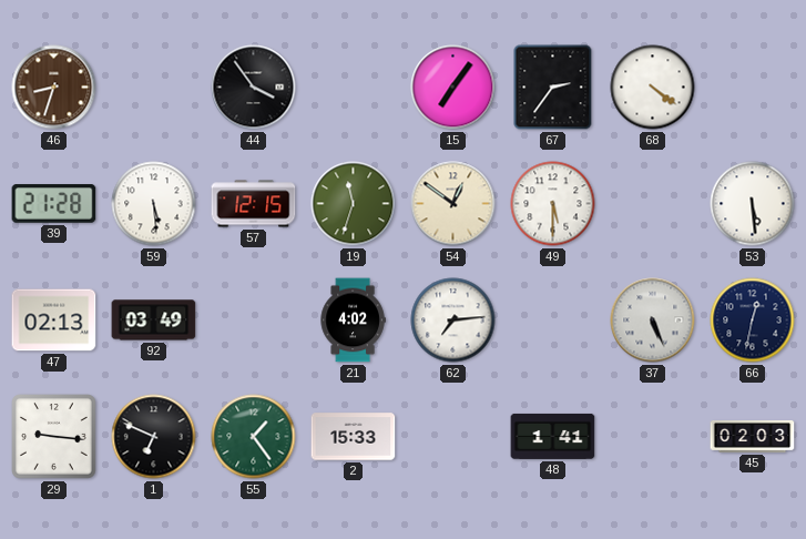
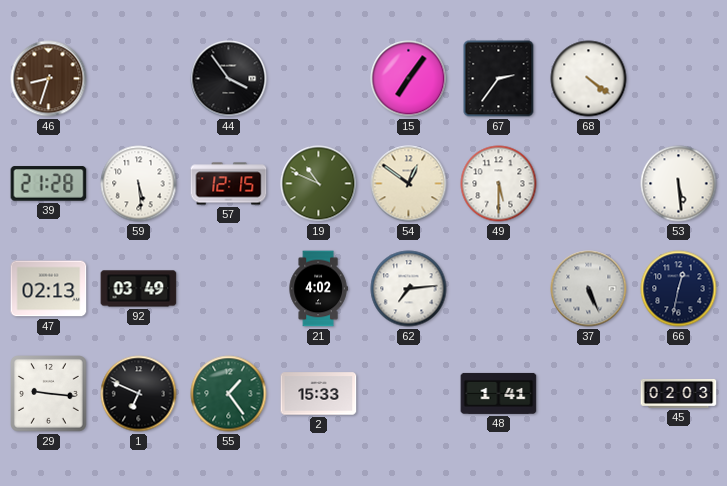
19: 11:33 -> 10:49
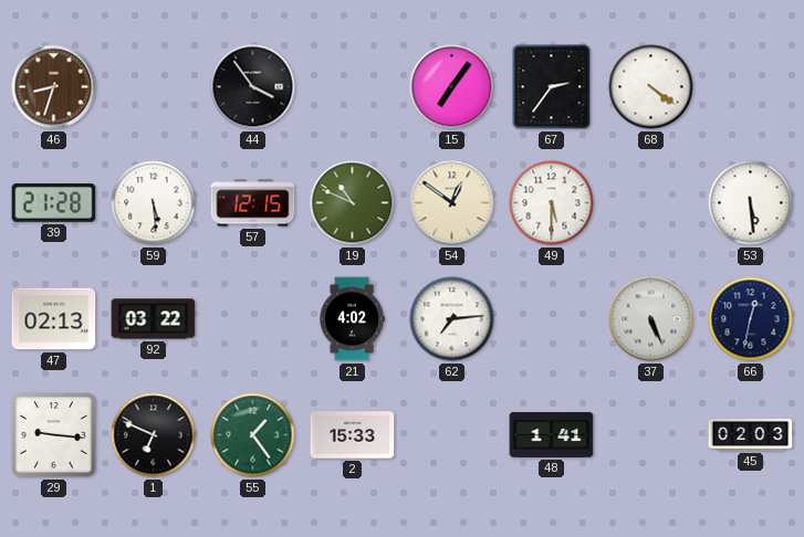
92: 03:49 -> 03:22
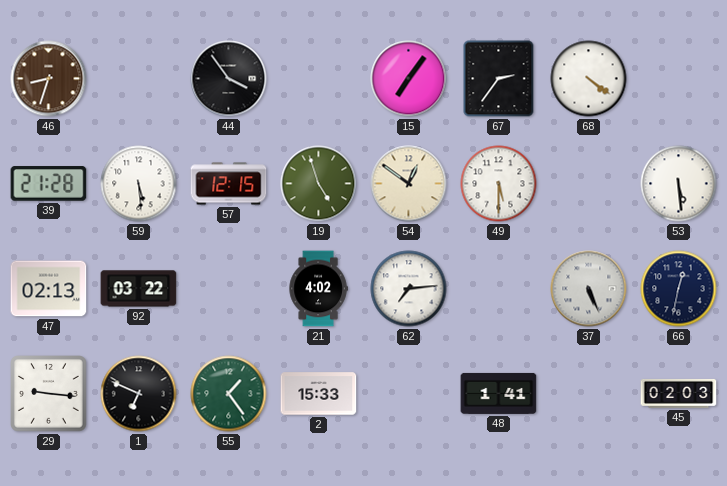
19: 10:49 -> 4:57
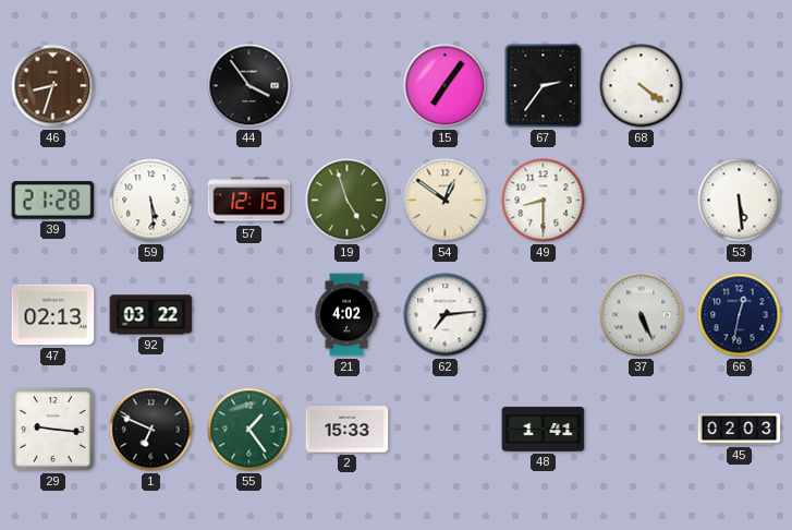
49: 5:30 -> 8:30
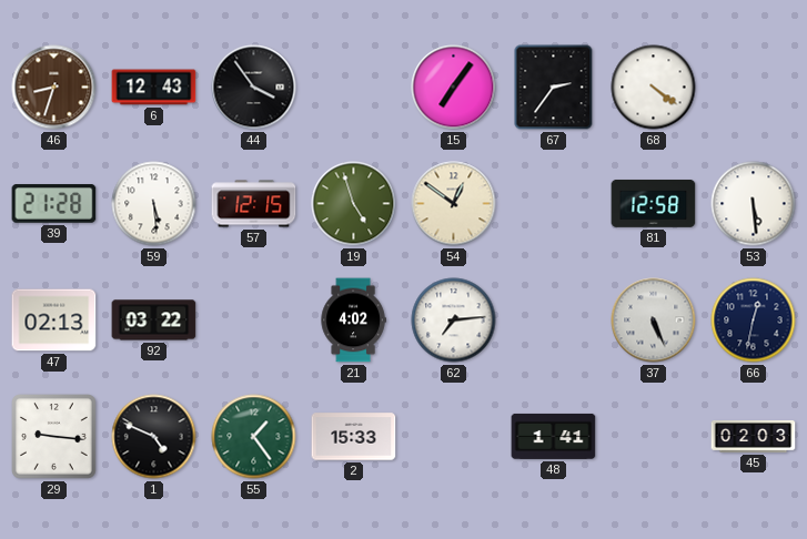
6: none -> 12:43
49: 8:30 -> none
81: none -> 12:58
1: 6:49 -> 4:49
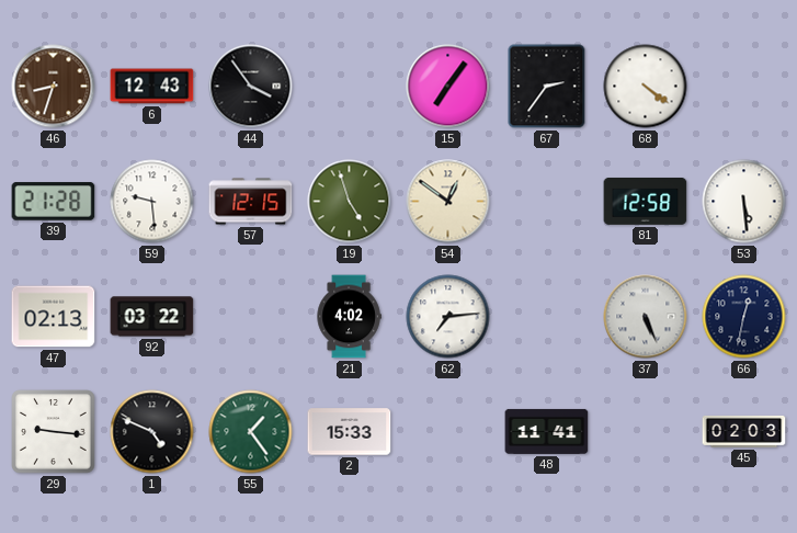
59: 5:29 -> 9:29
48: 1:41 -> 11:41
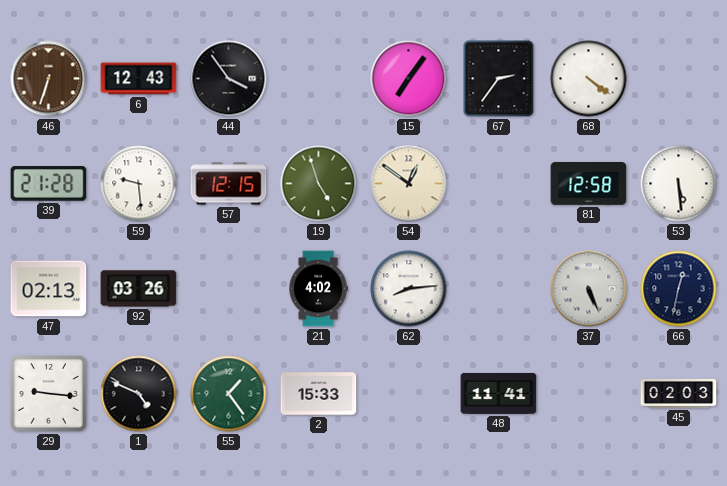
46: 8:33 -> 6:33
92: 03:22 -> 03:26
62: 7:14 -> 8:14
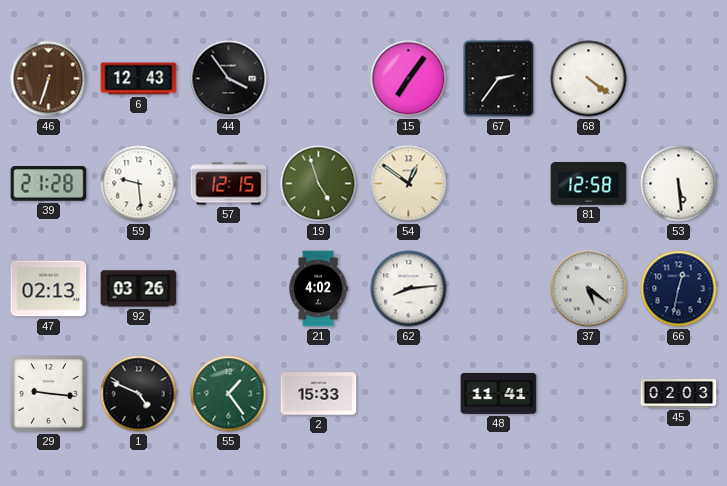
37: 5:26 -> 5:21
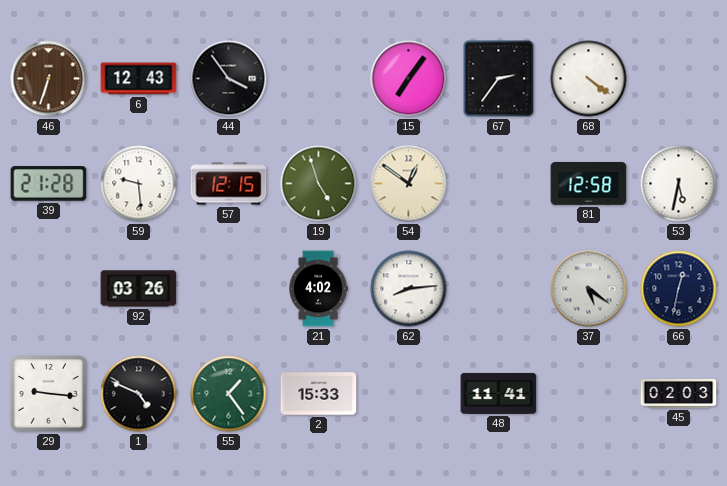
53: 5:29 -> 5:32
47: 02:13 -> none
